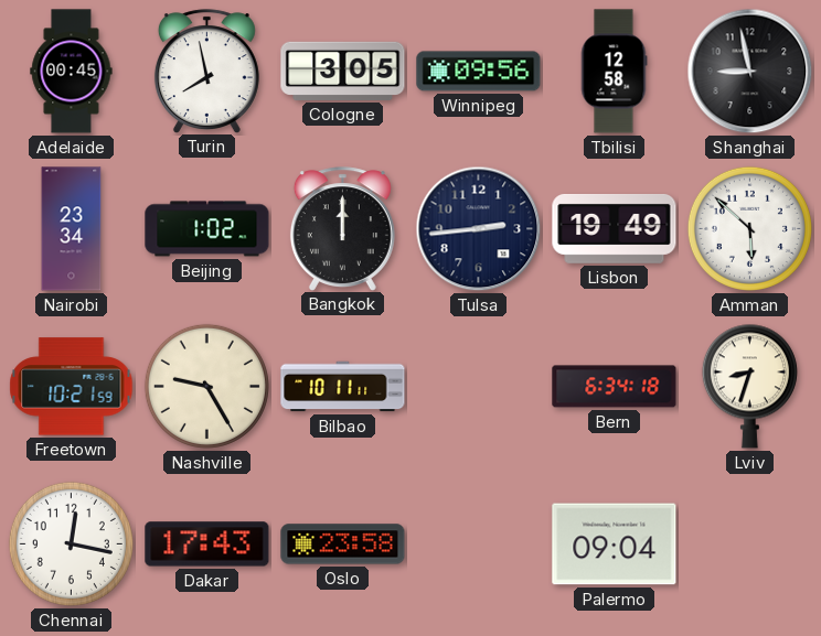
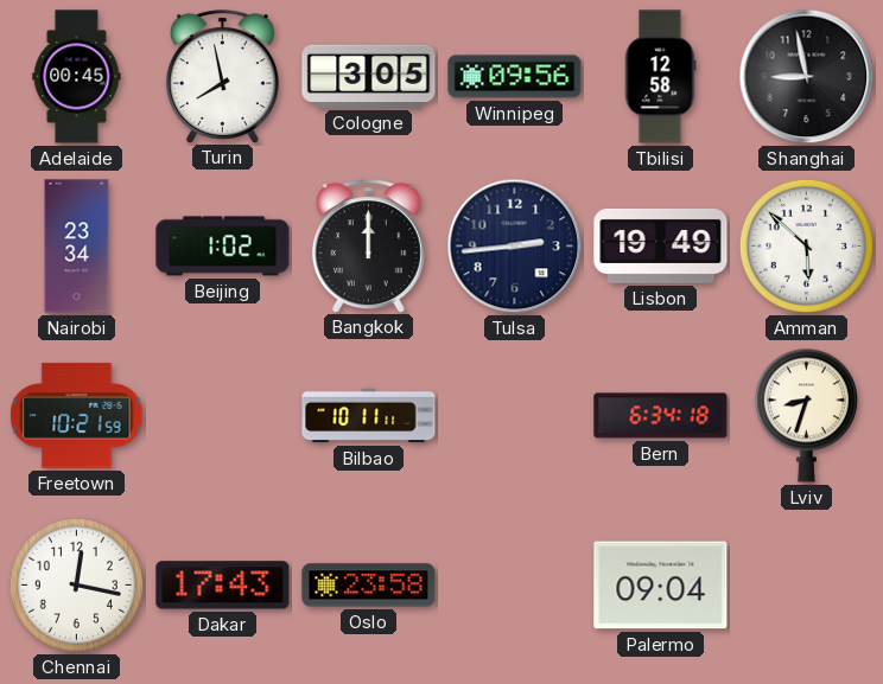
Nashville: 9:25 -> none
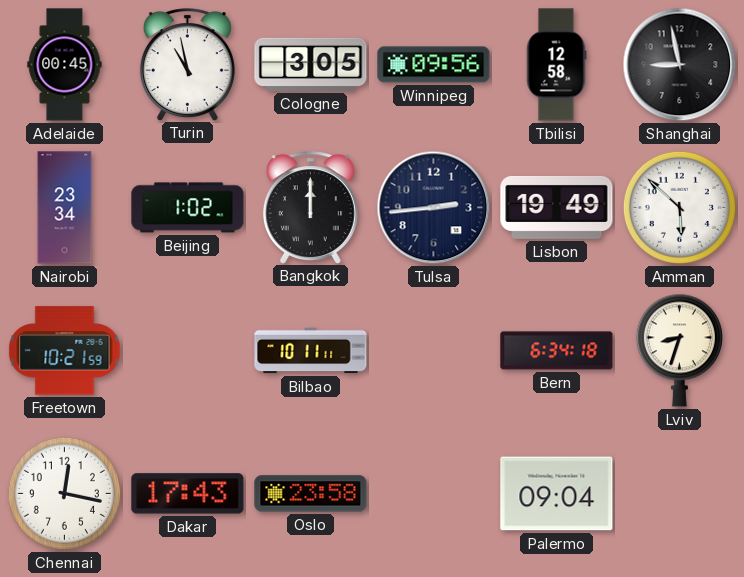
Turin: 7:58 -> 10:58
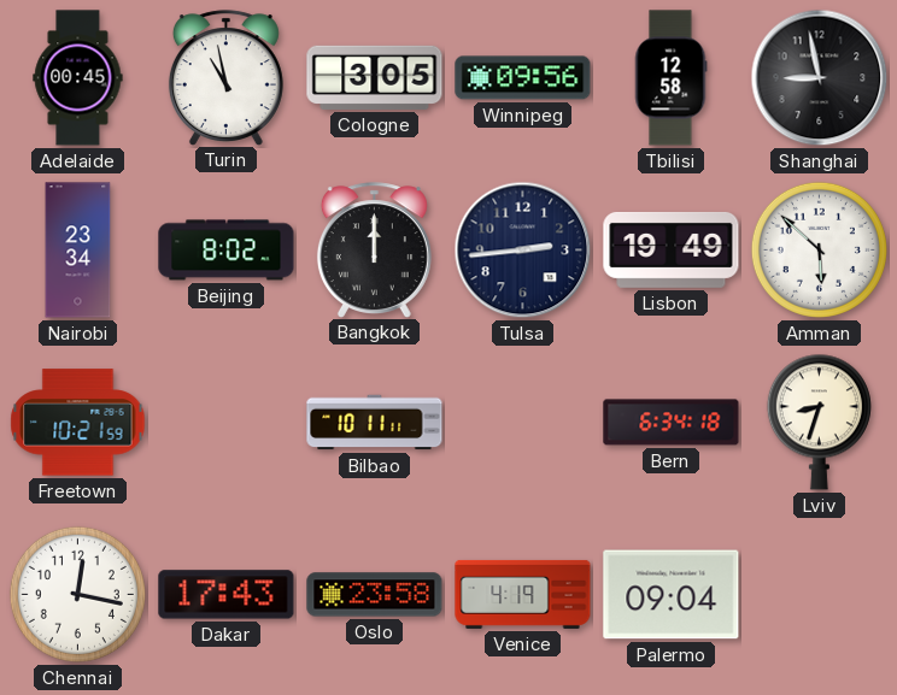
Beijing: 1:02 -> 8:02
Venice: none -> 4:19
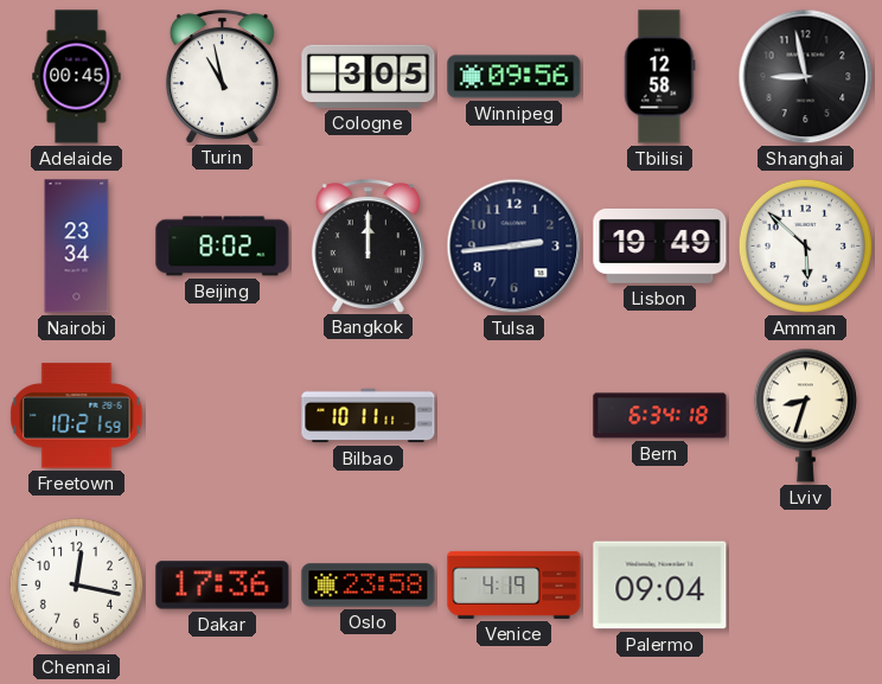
Dakar: 17:43 -> 17:36
